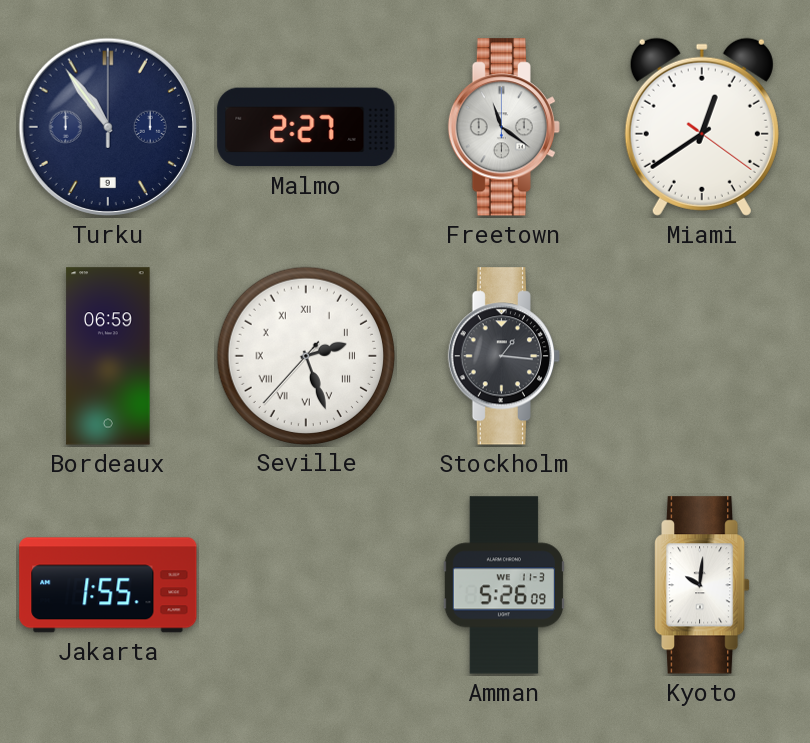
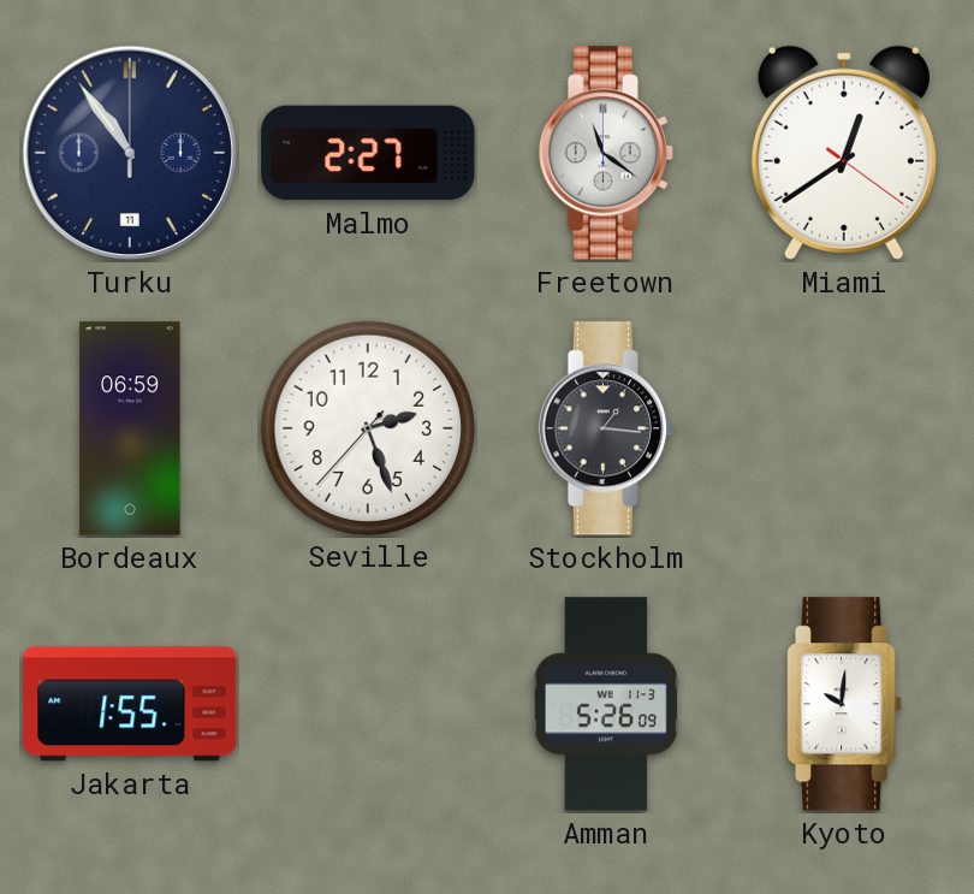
Turku date: 9 -> 11
Seville numerals: Roman -> Arabic
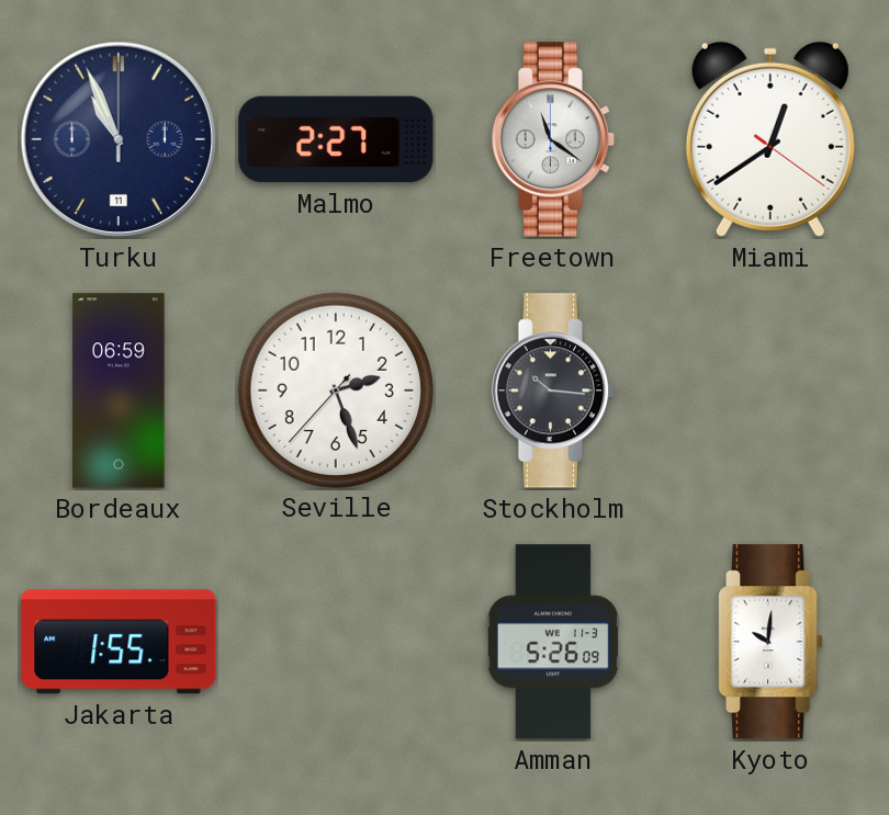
Turku: 10:54 -> 10:56
Stockholm: 1:16 -> 10:16
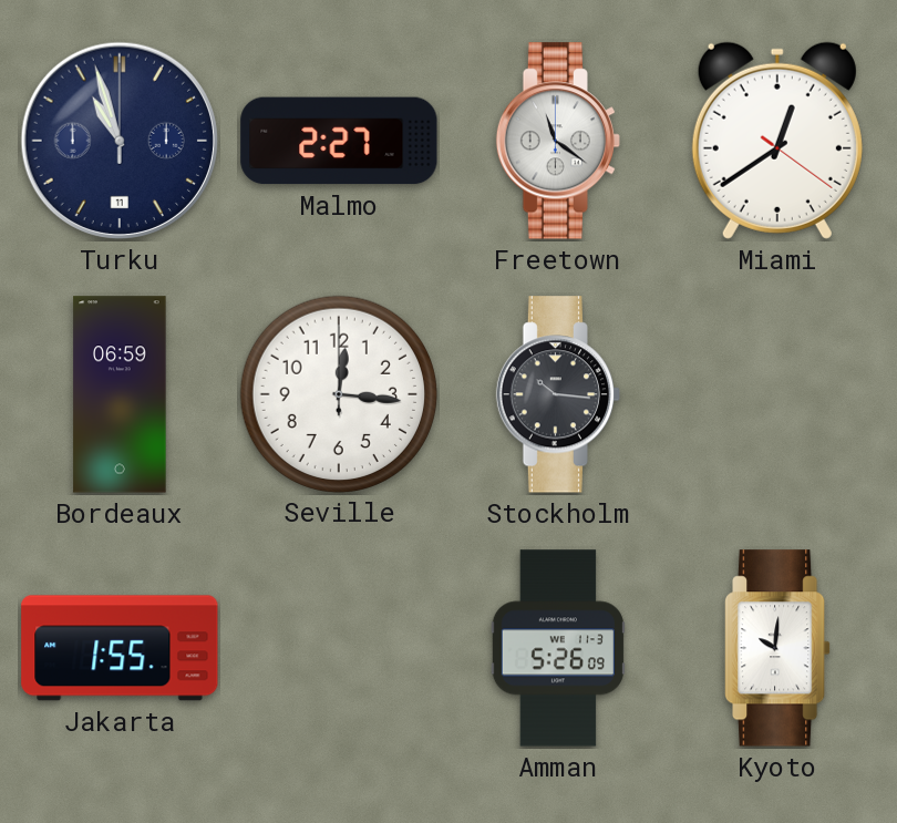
Turku: 10:56 -> 10:57
Seville: 2:26 -> 12:16
